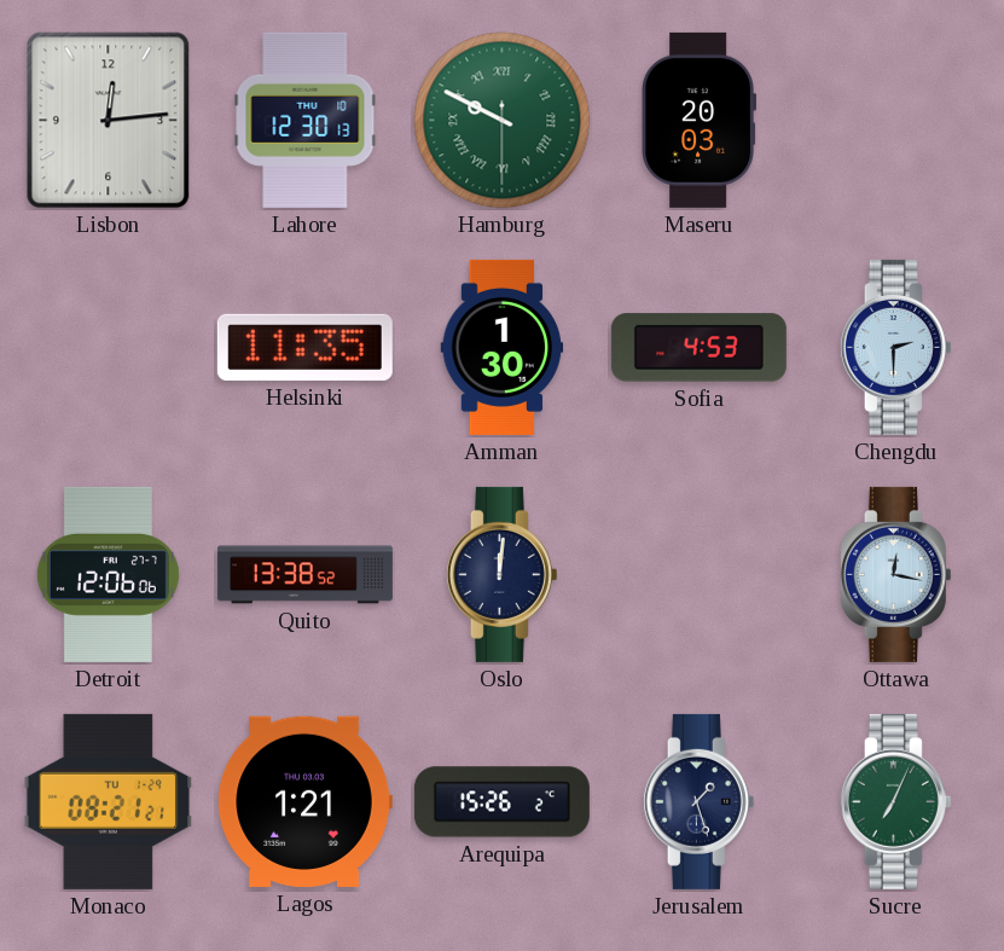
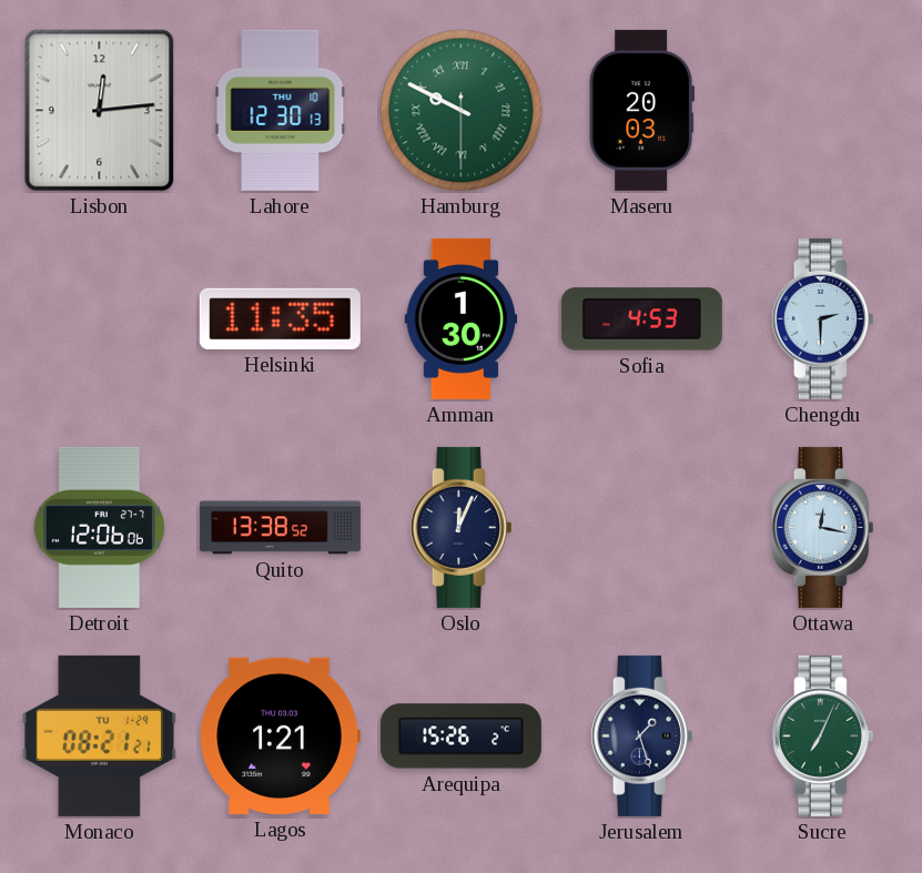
Oslo: 12:01 -> 12:04
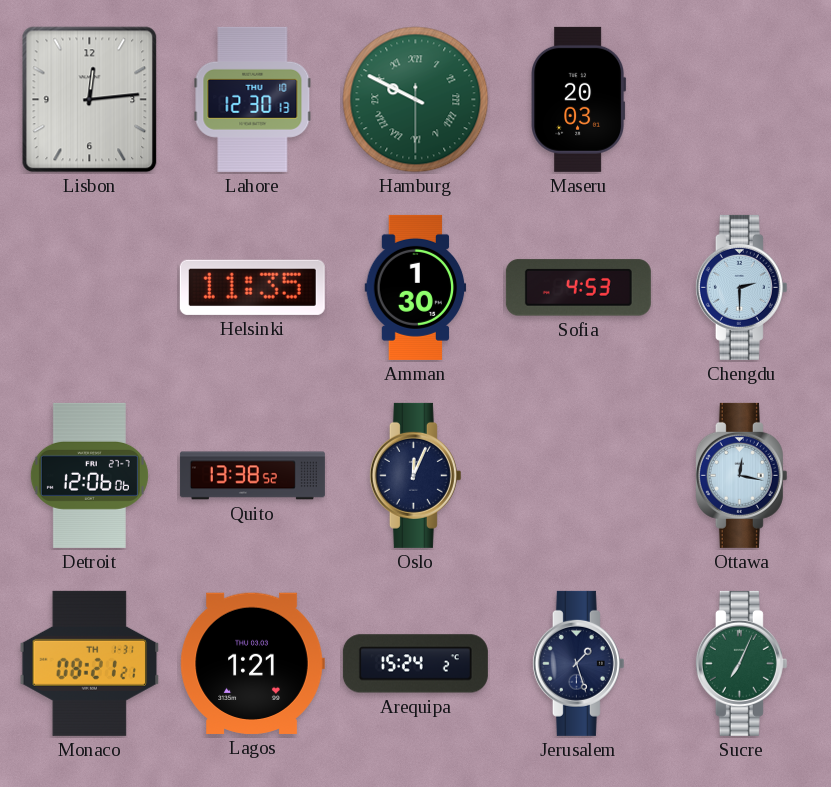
Monaco date: TU 1-29 -> TH 1-31
Arequipa: 15:26 -> 15:24
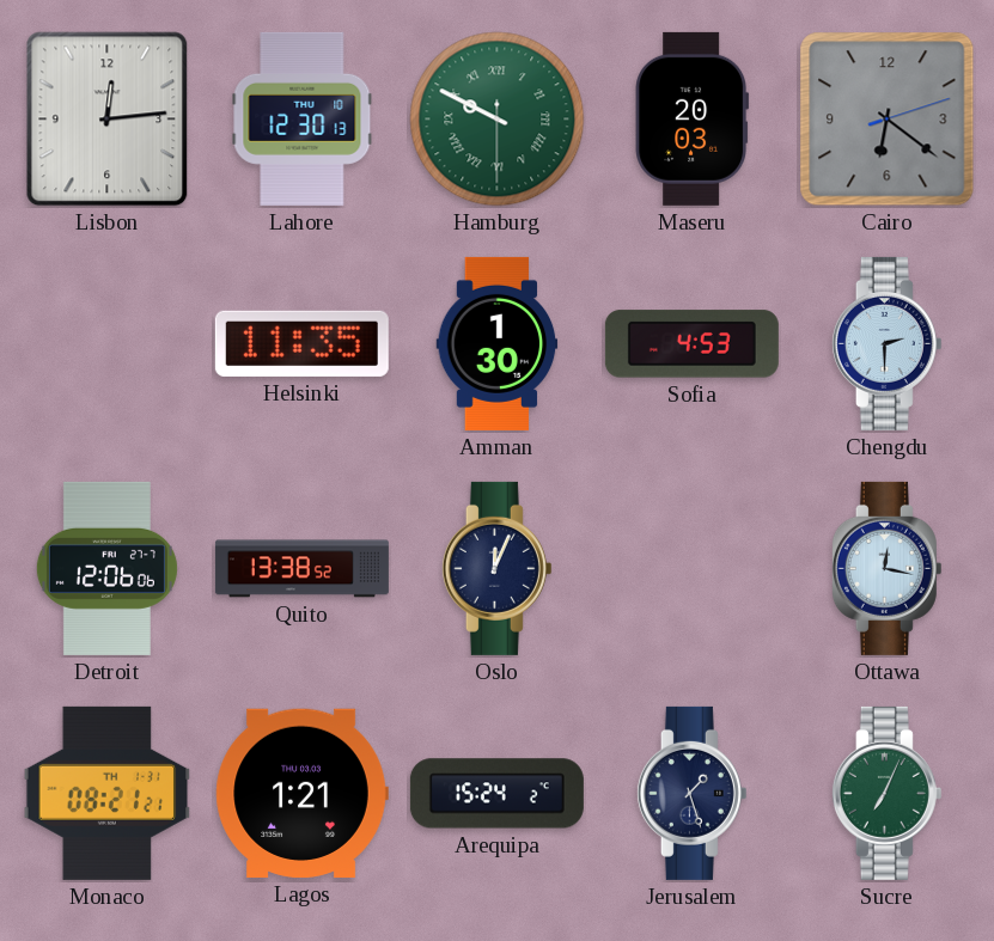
Cairo: none -> 6:21
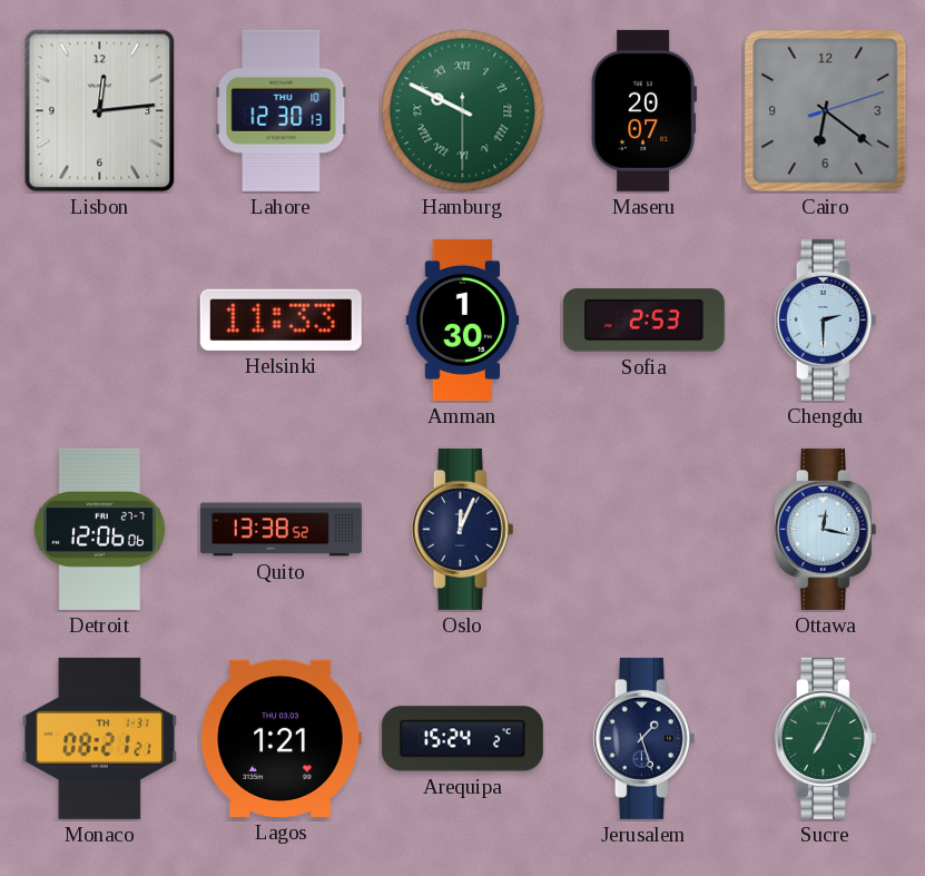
Maseru: 20:03 -> 20:07
Helsinki: 11:35 -> 11:33
Sofia: 4:53 -> 2:53
